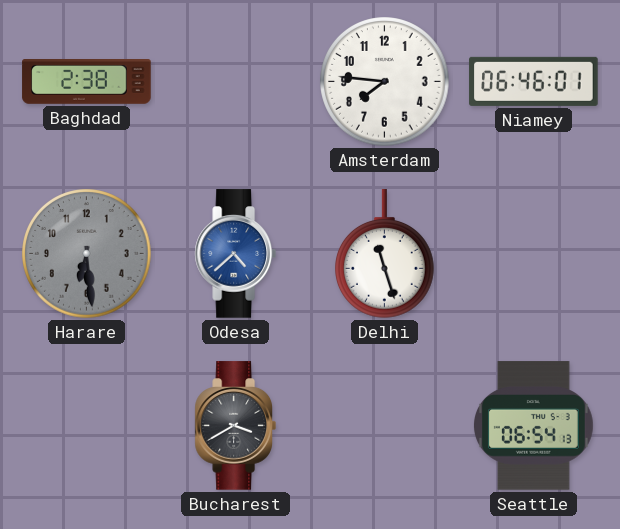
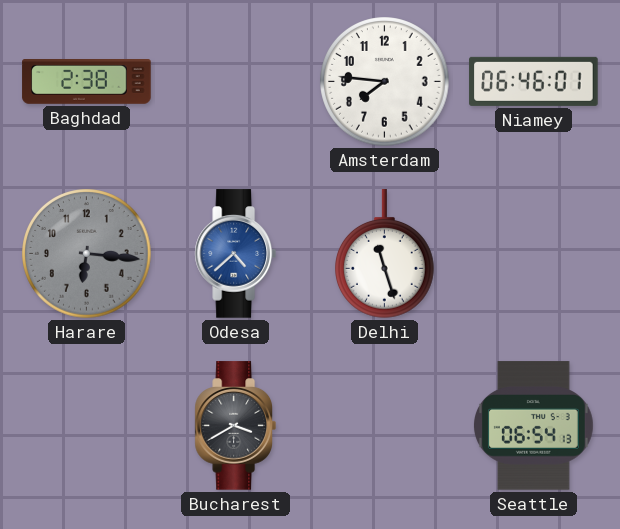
Harare: 6:29 -> 6:16
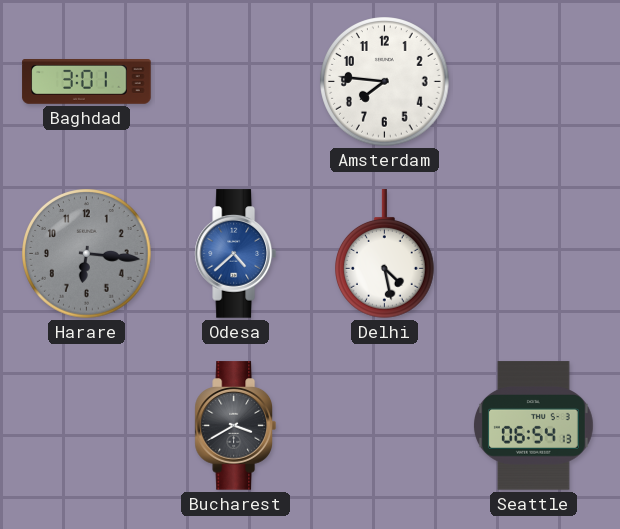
Baghdad: 2:38 -> 3:01
Niamey: 06:46 -> none
Delhi: 11:27 -> 4:28
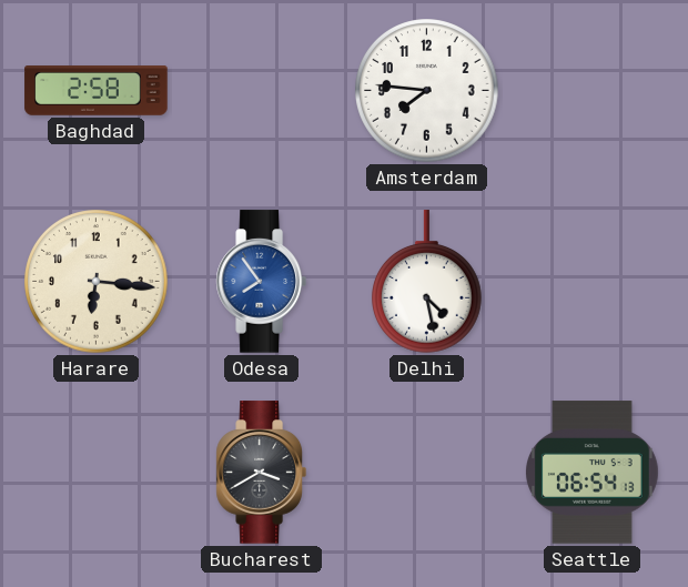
Baghdad: 3:01 -> 2:58
Harare dial: grey -> cream
Odesa: 4:38 -> 7:54
